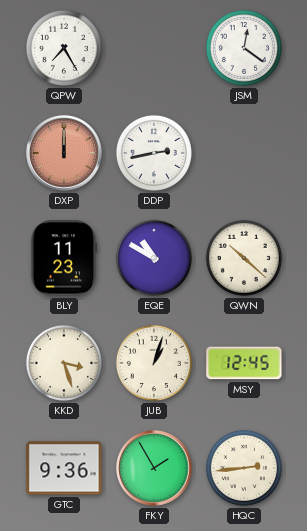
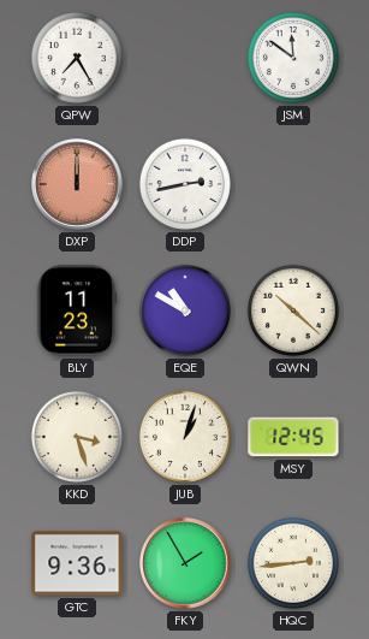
JSM: 12:21 -> 11:51
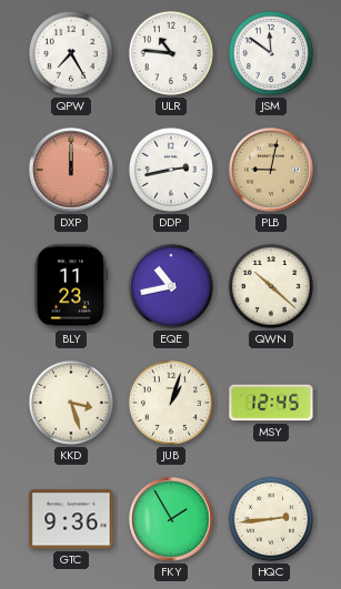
ULR: none -> 10:46
PLB: none -> 9:02
EQE: 10:50 -> 10:43
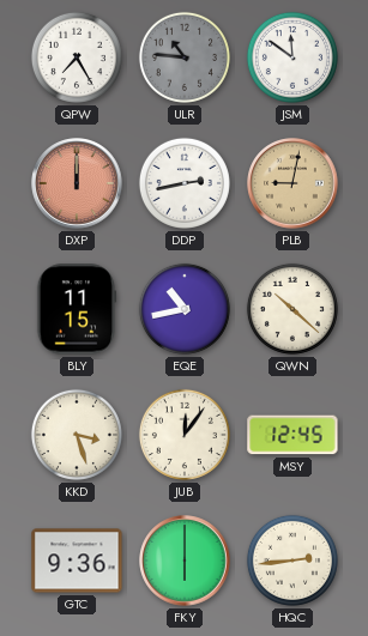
ULR dial: white -> grey
BLY: 11:23 -> 11:15
JUB: 1:03 -> 12:06
FKY: 1:55 -> 6:00
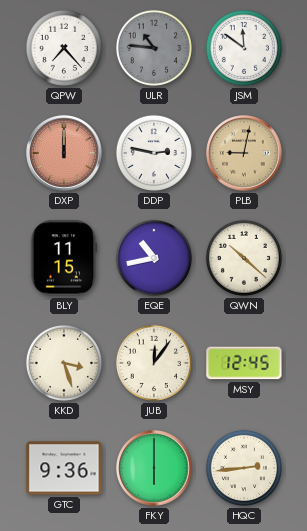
QPW: 7:25 -> 7:23
DDP: 2:43 -> 2:47
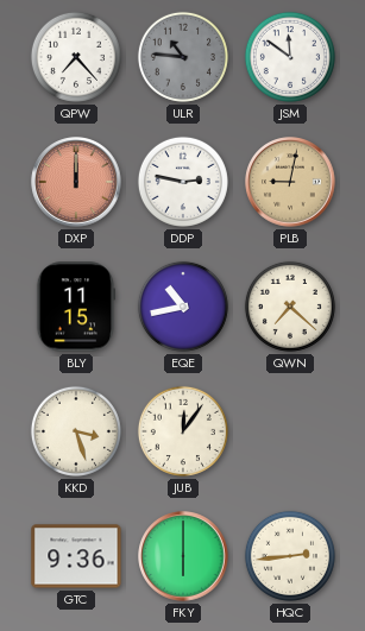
QWN: 10:22 -> 7:22
MSY: 12:45 -> none
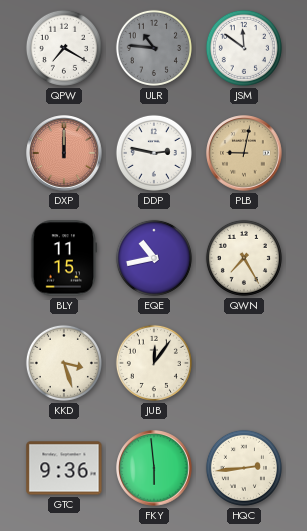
QPW: 7:23 -> 7:20
QWN: 7:22 -> 7:25
FKY: 6:00 -> 5:59
